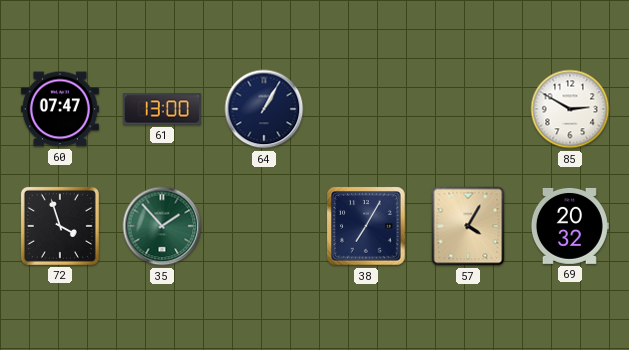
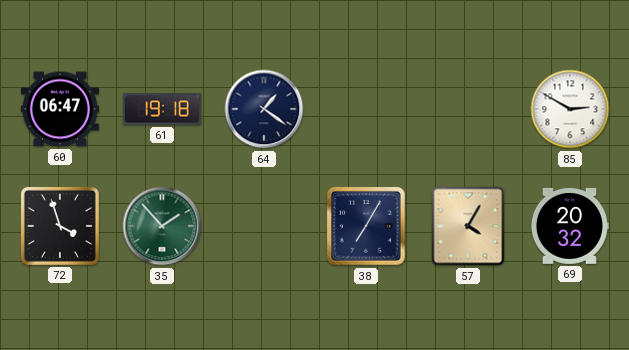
60: 07:47 -> 06:47
61: 13:00 -> 19:18
64: 1:05 -> 1:21
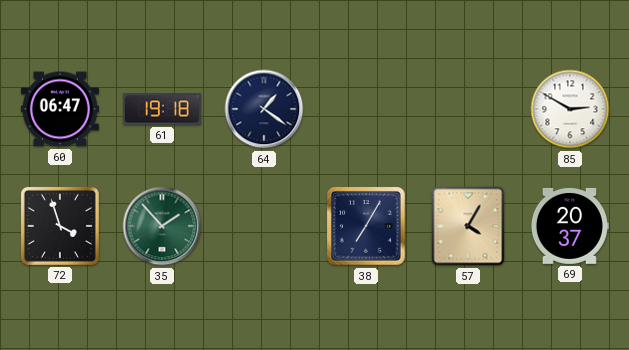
69: 20:32 -> 20:37
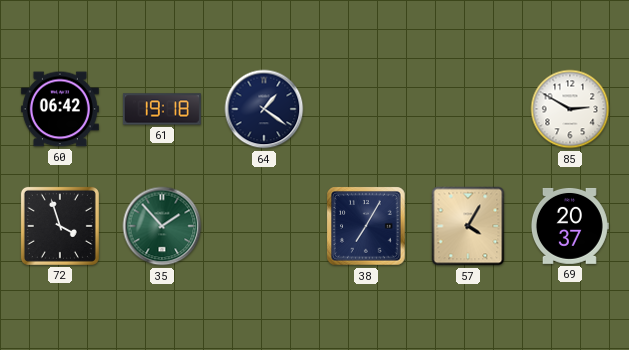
60: 06:47 -> 06:42
